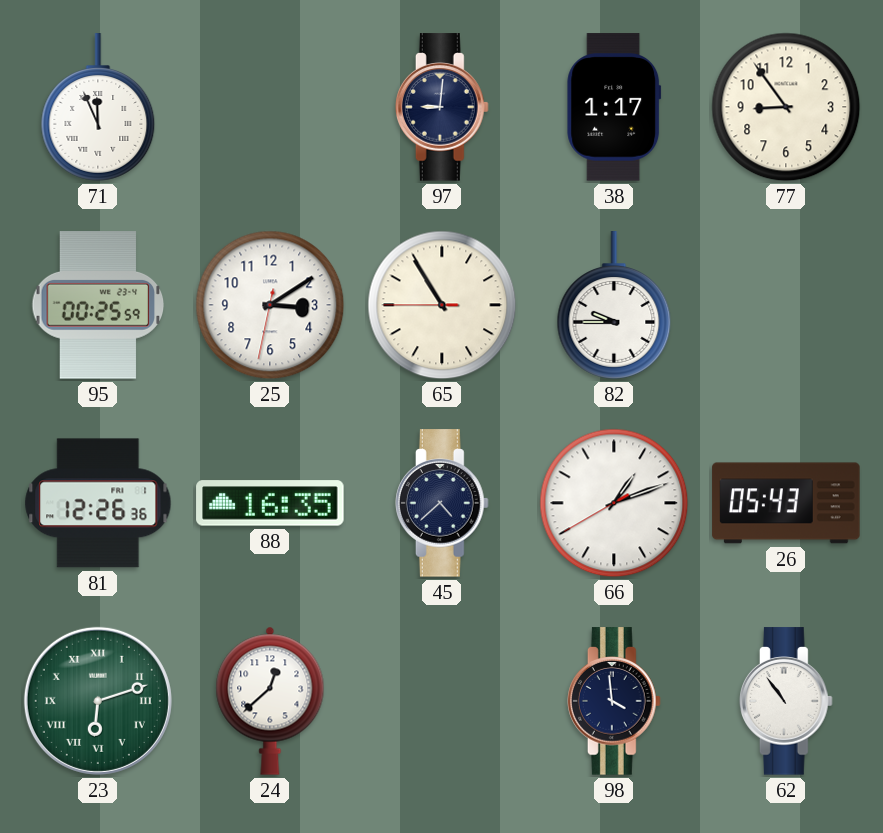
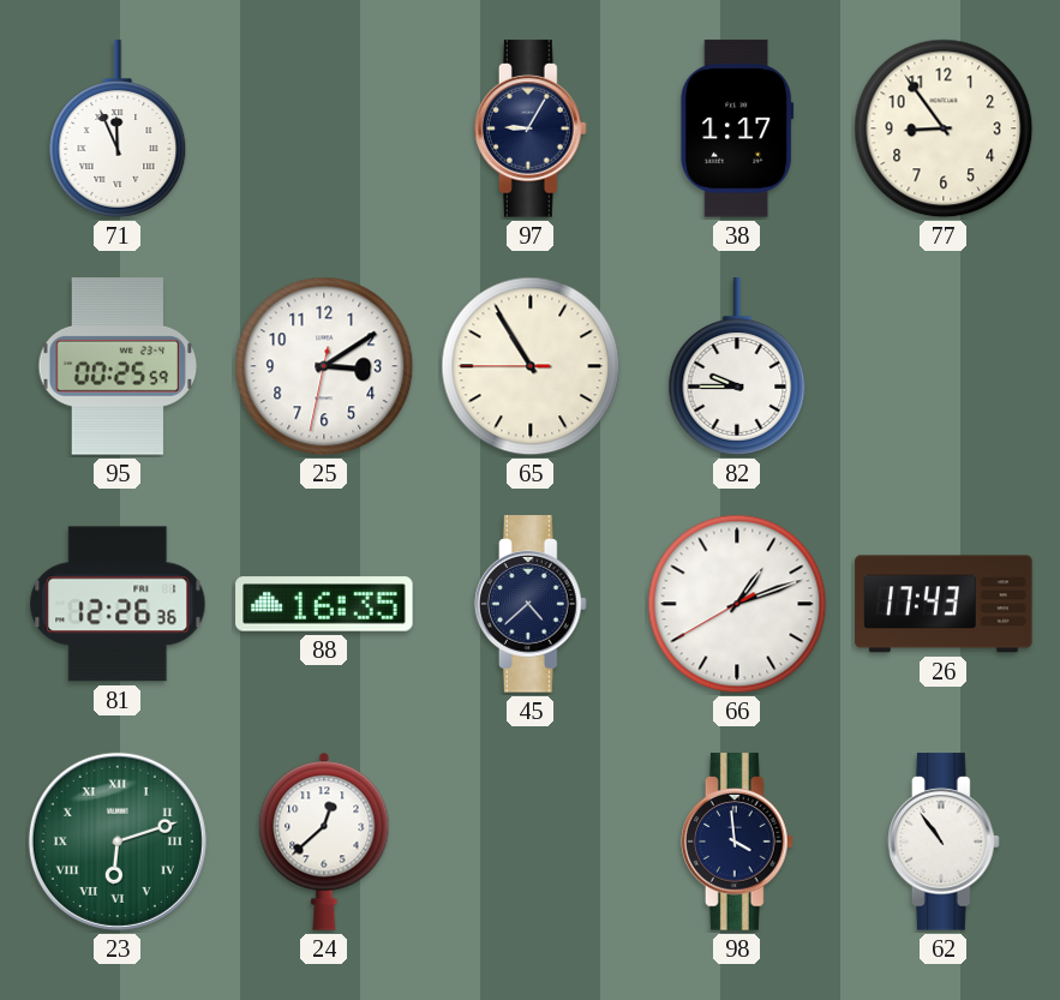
97: 9:01 -> 9:05
26: 05:43 -> 17:43
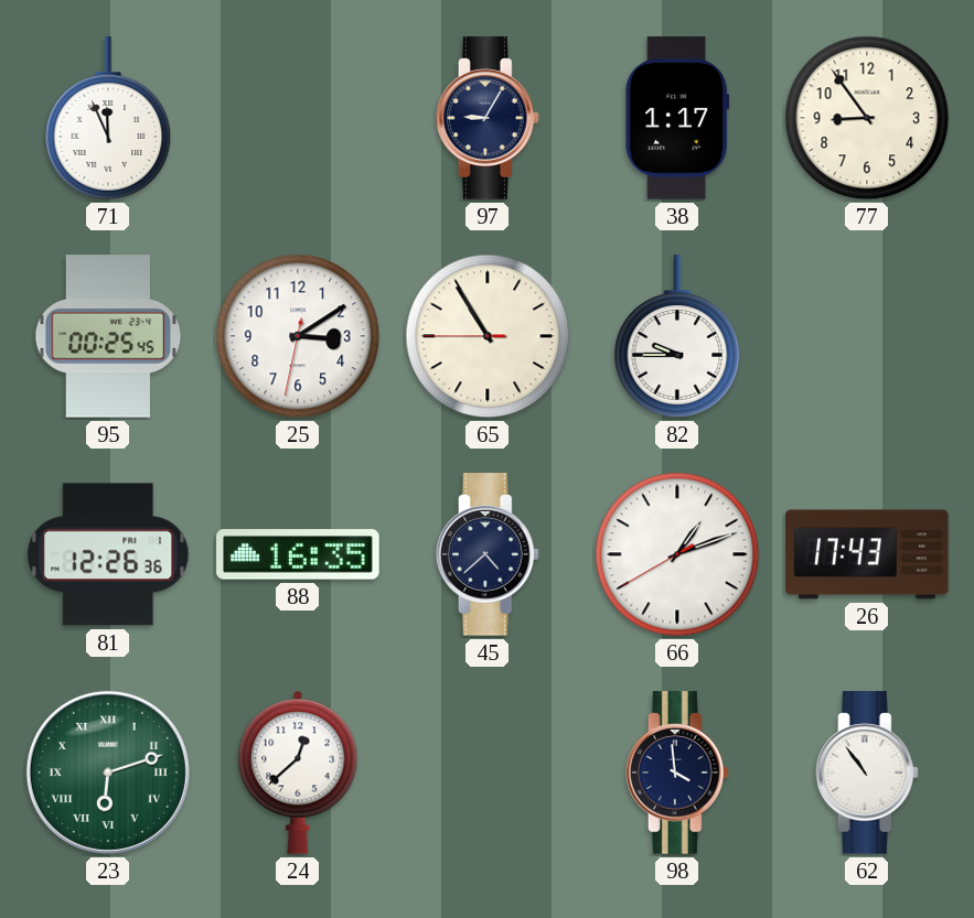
95: 00:25:59 -> 00:25:45
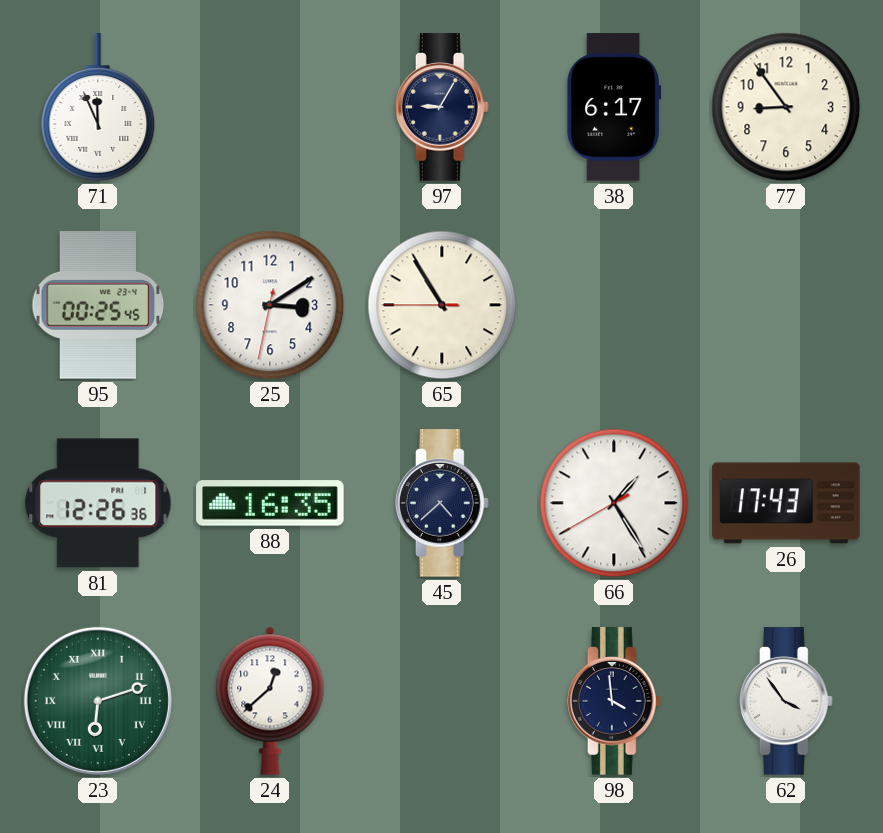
38: 1:17 -> 6:17
82: 9:45 -> none
66: 1:11 -> 1:24
62: 10:54 -> 3:54
